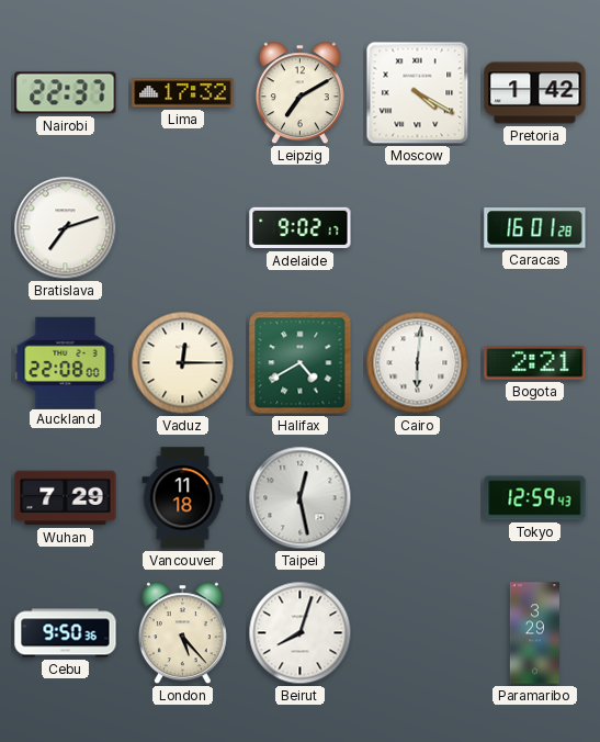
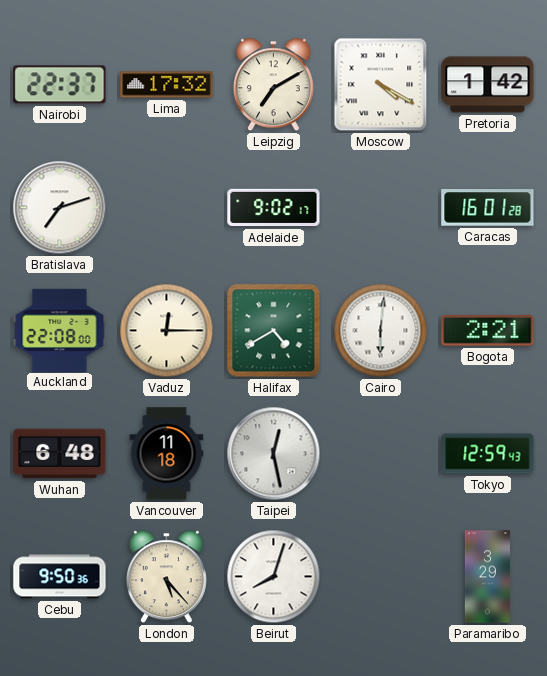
Wuhan: 7:29 -> 6:48
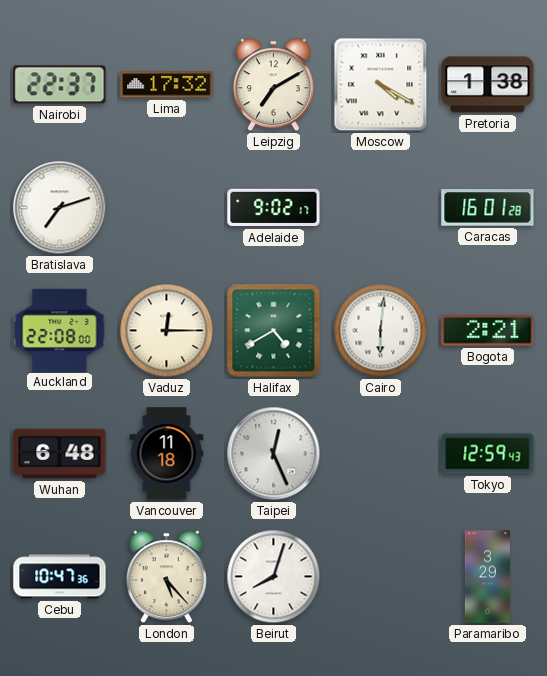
Pretoria: 1:42 -> 1:38
Taipei: 12:28 -> 12:26
Cebu: 9:50 -> 10:47
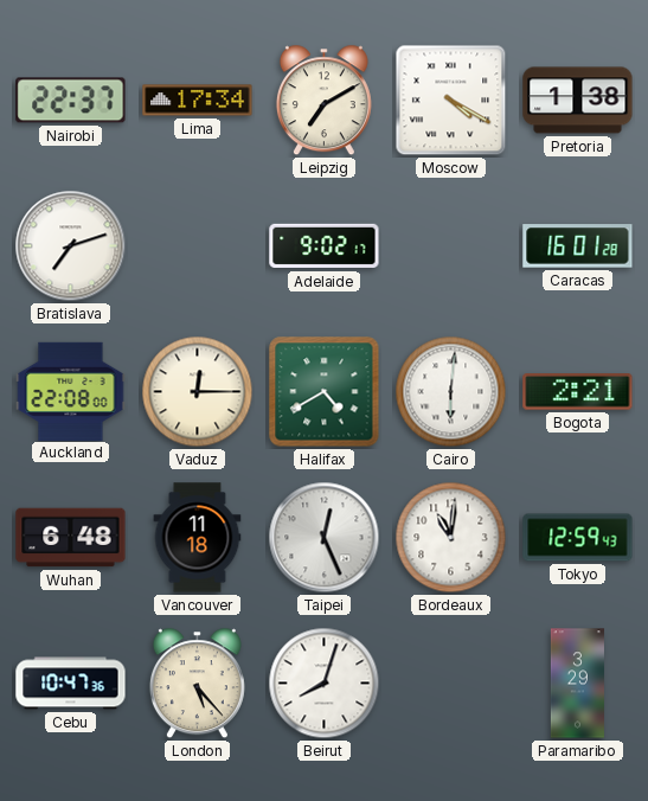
Lima: 17:32 -> 17:34
Bordeaux: none -> 11:01
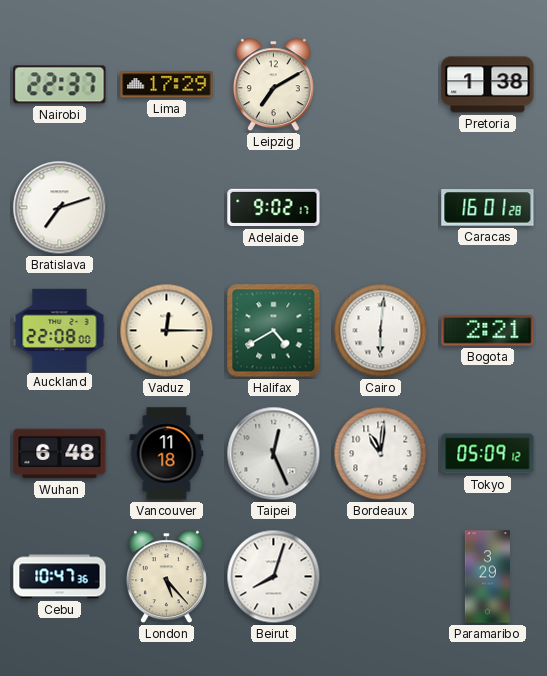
Lima: 17:34 -> 17:29
Moscow: 4:20 -> none
Tokyo: 12:59 -> 05:09
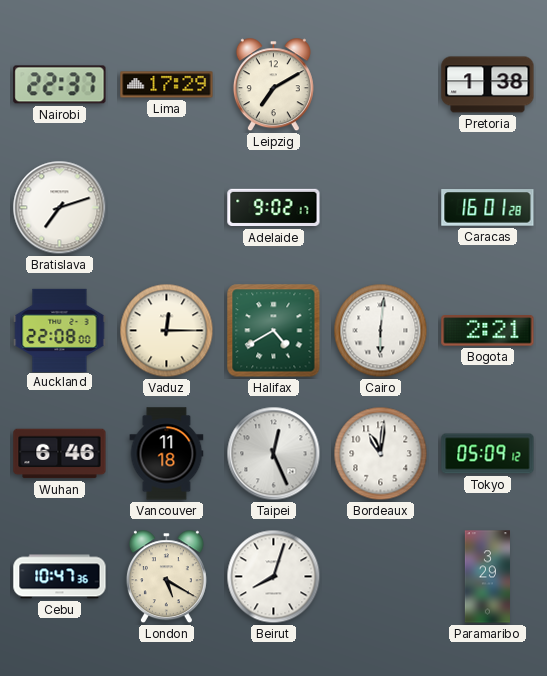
Wuhan: 6:48 -> 6:46
London: 5:23 -> 5:20
